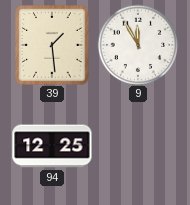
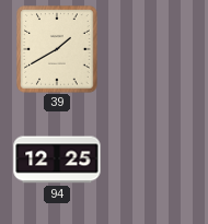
39: 1:29 -> 1:40
9: 11:55 -> none
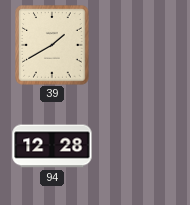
94: 12:25 -> 12:28
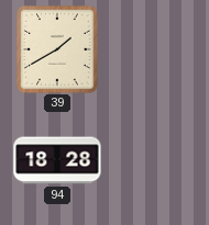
94: 12:28 -> 18:28
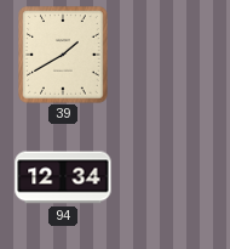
94: 18:28 -> 12:34
